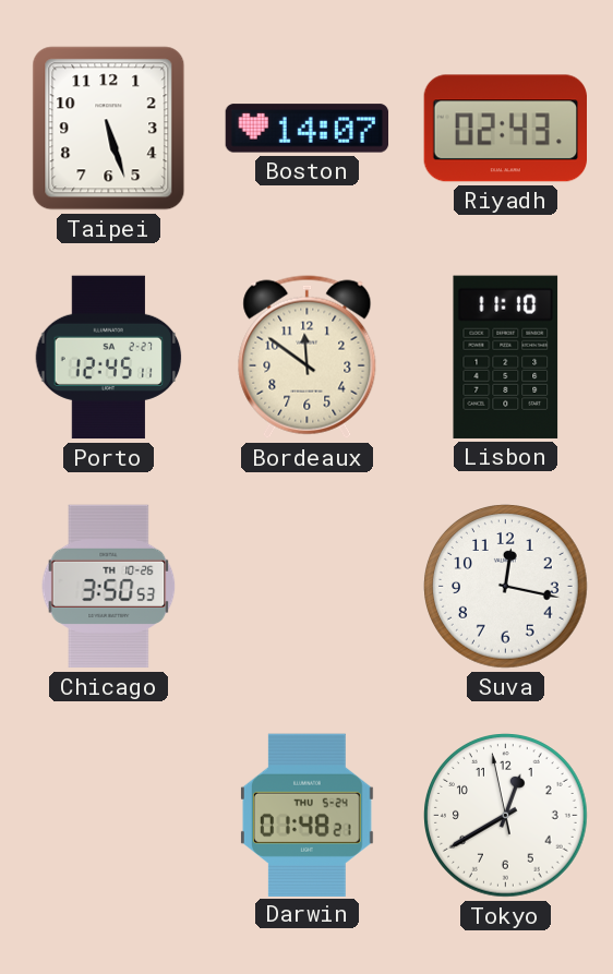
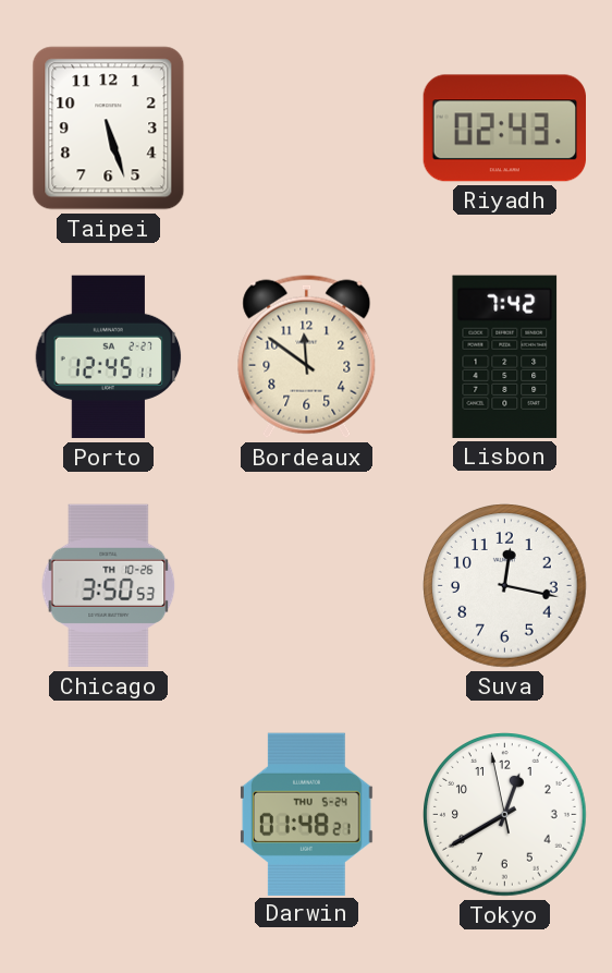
Boston: 14:07 -> none
Lisbon: 11:10 -> 7:42
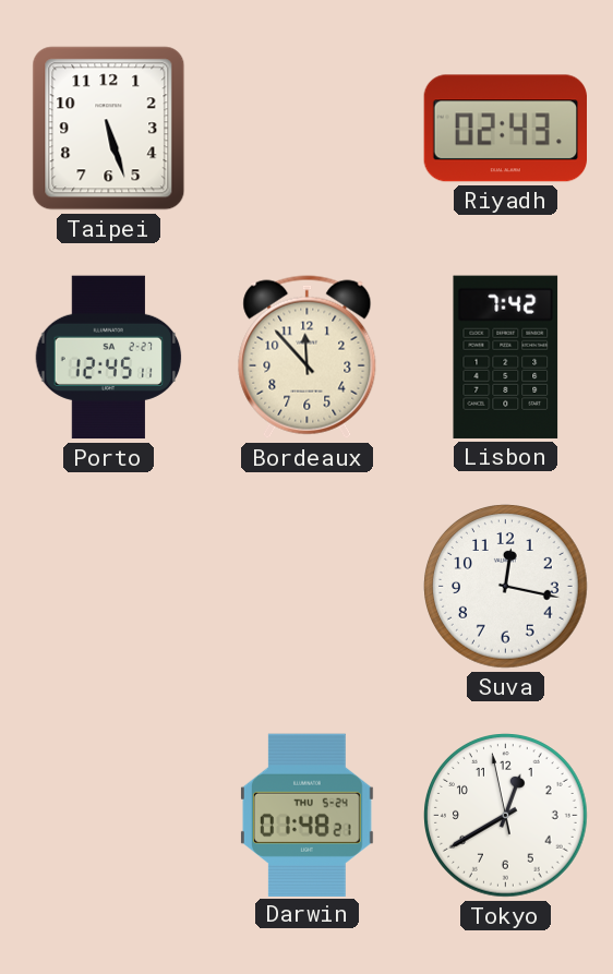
Bordeaux: 11:51 -> 11:53
Chicago: 3:50 -> none
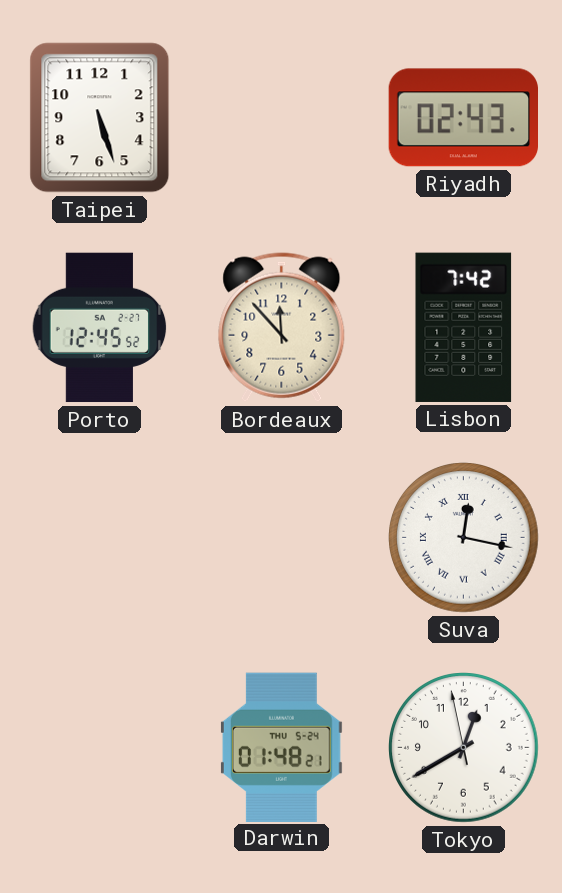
Porto: 12:45:11 -> 12:45:52
Suva numerals: Arabic -> Roman
